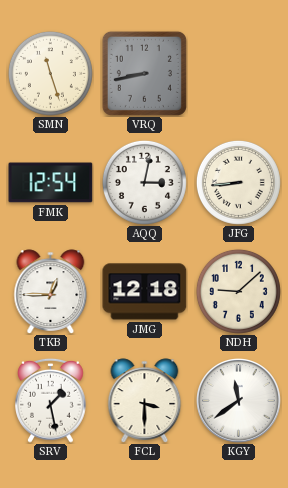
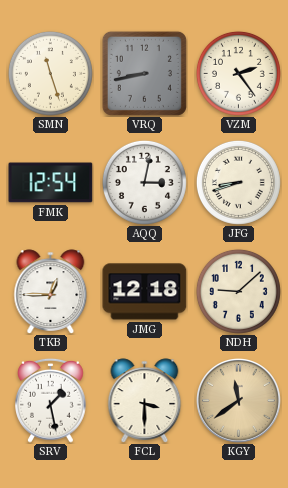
VZM: none -> 2:24
JFG: 8:44 -> 8:42
KGY dial: white -> champagne
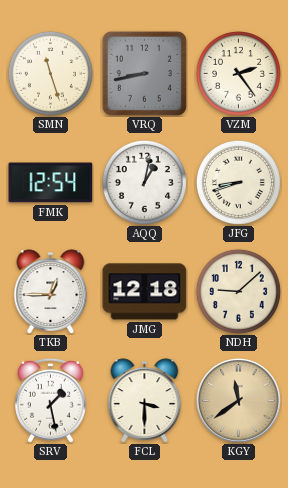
AQQ: 3:02 -> 1:02
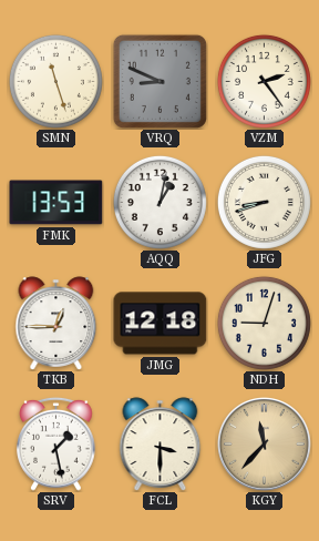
VRQ: 8:43 -> 8:49
FMK: 12:54 -> 13:53
NDH: 9:08 -> 9:03
KGY: 11:39 -> 11:37
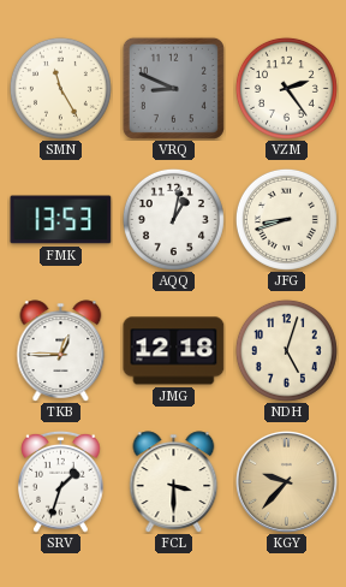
SMN: 11:27 -> 11:25
NDH: 9:03 -> 5:03
SRV: 1:28 -> 1:33
KGY: 11:37 -> 9:37
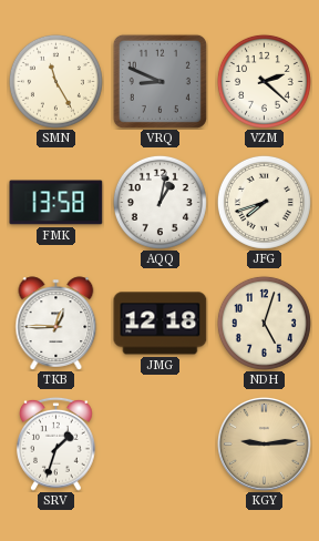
VZM: 2:24 -> 2:22
FMK: 13:53 -> 13:58
JFG: 8:42 -> 7:42
FCL: 3:30 -> none
KGY: 9:37 -> 9:14
